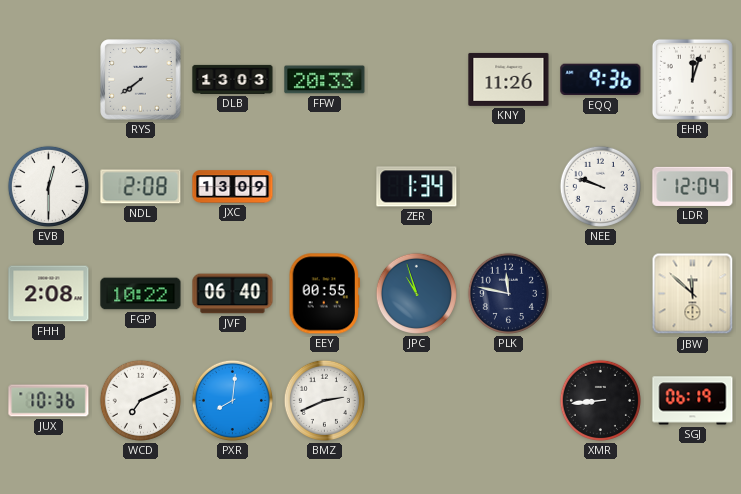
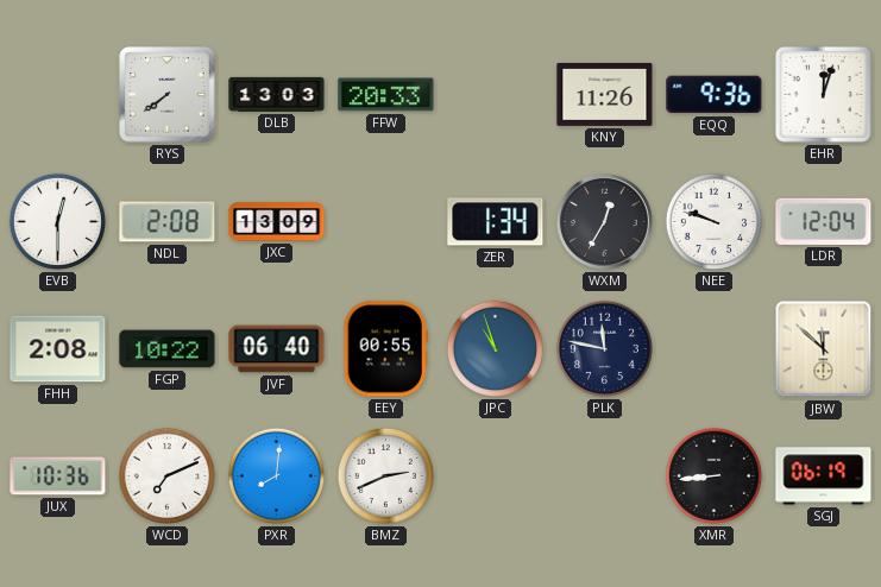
WXM: none -> 12:35
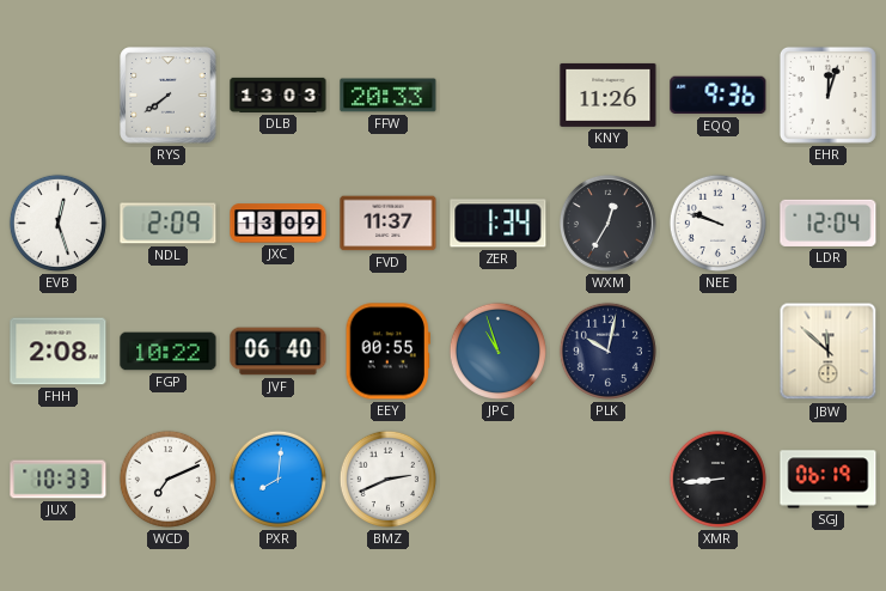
EVB: 12:30 -> 12:27
NDL: 2:08 -> 2:09
FVD: none -> 11:37
PLK: 11:47 -> 10:02
JUX: 10:36 -> 10:33
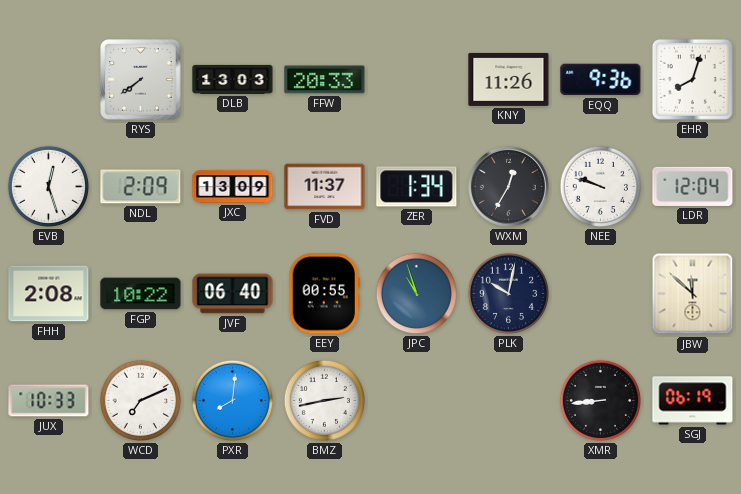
EHR: 12:03 -> 8:03
BMZ: 2:41 -> 2:43
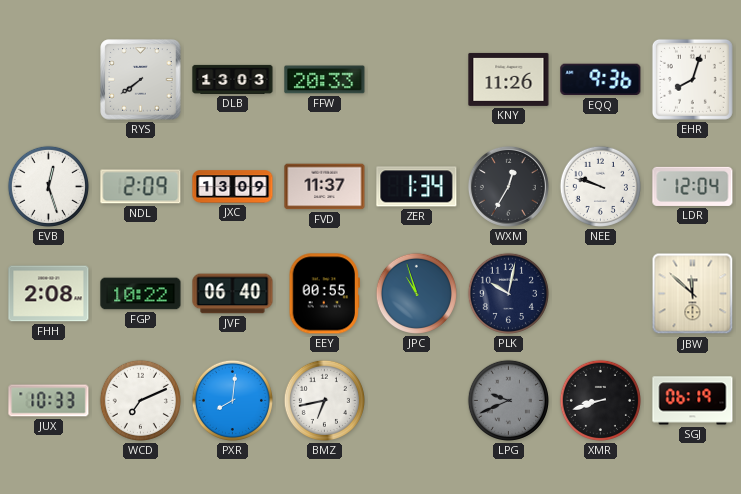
BMZ: 2:43 -> 6:43
LPG: none -> 9:41
XMR: 8:44 -> 8:42
